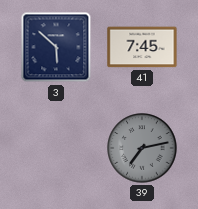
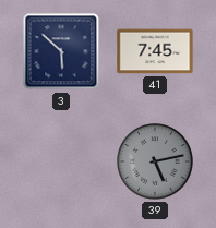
39: 7:13 -> 5:13
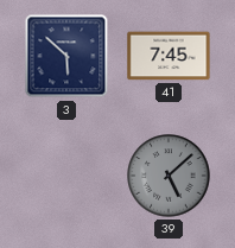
39: 5:13 -> 5:08
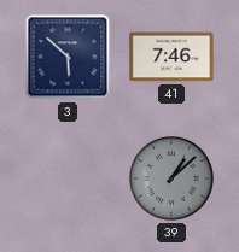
41: 7:45 -> 7:46
39: 5:08 -> 1:08
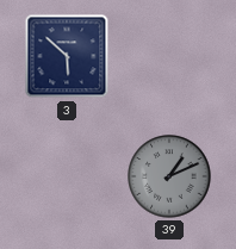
41: 7:46 -> none
39: 1:08 -> 1:11
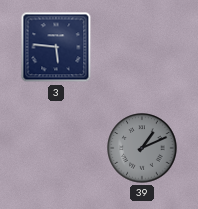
3: 5:52 -> 5:46
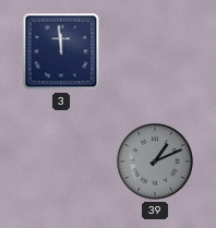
3: 5:46 -> 11:59
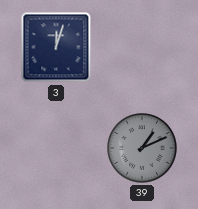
3: 11:59 -> 12:03
